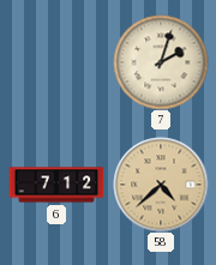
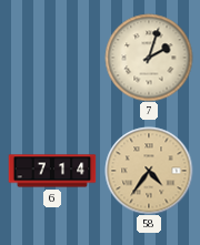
6: 7:12 -> 7:14
58: 4:38 -> 4:36
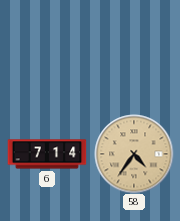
7: 2:03 -> none
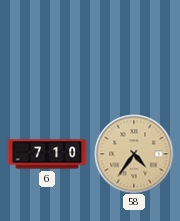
6: 7:14 -> 7:10
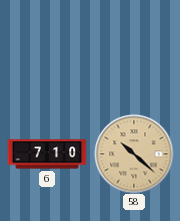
58: 4:36 -> 10:22
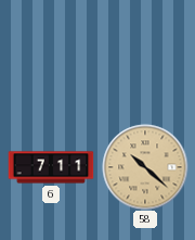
6: 7:10 -> 7:11
